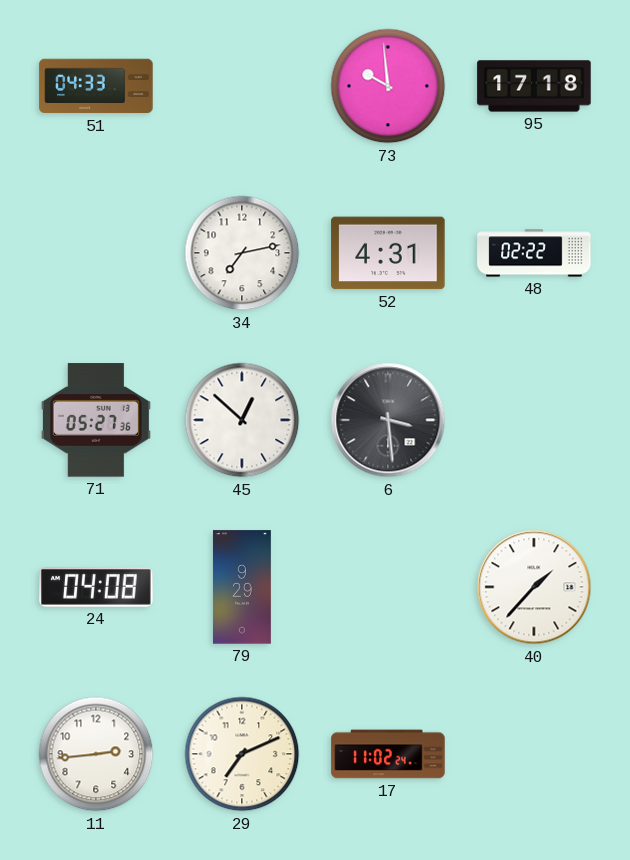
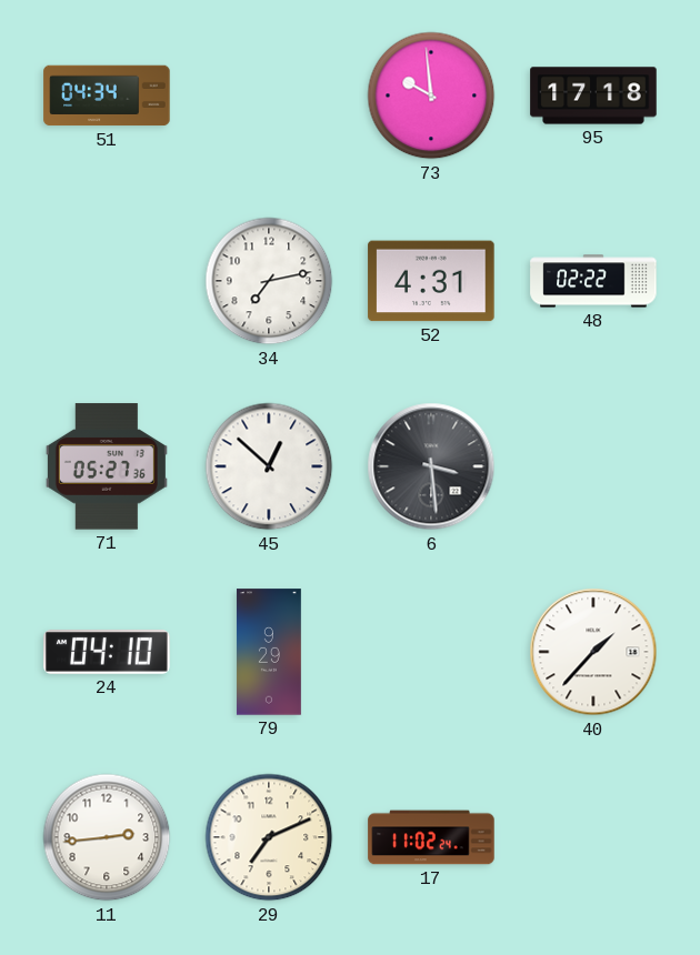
51: 04:33 -> 04:34
24: 04:08 -> 04:10
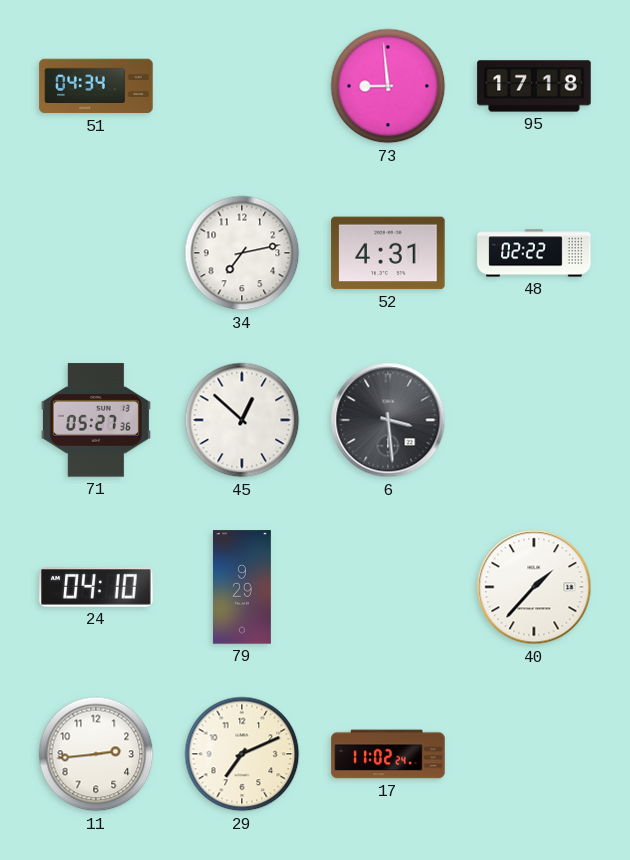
73: 9:59 -> 8:59
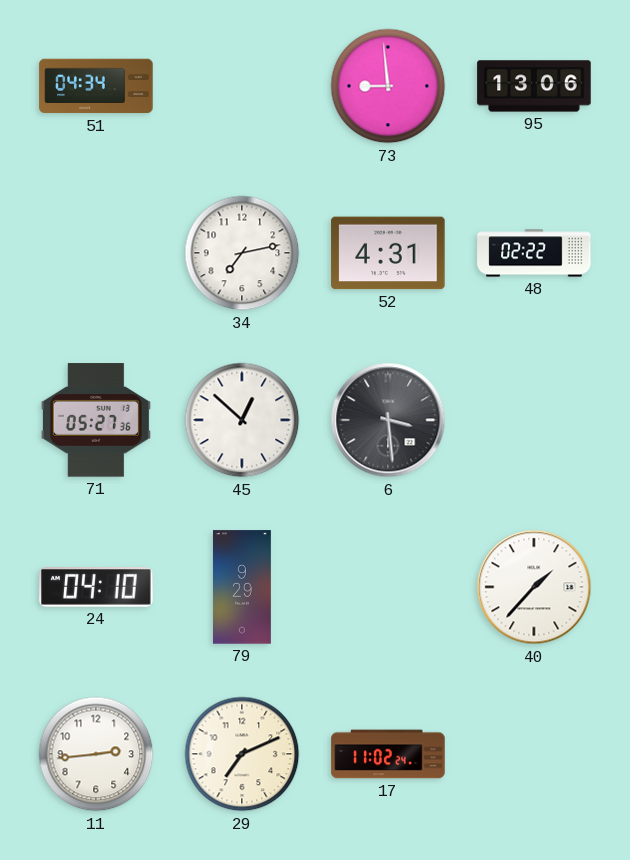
95: 17:18 -> 13:06
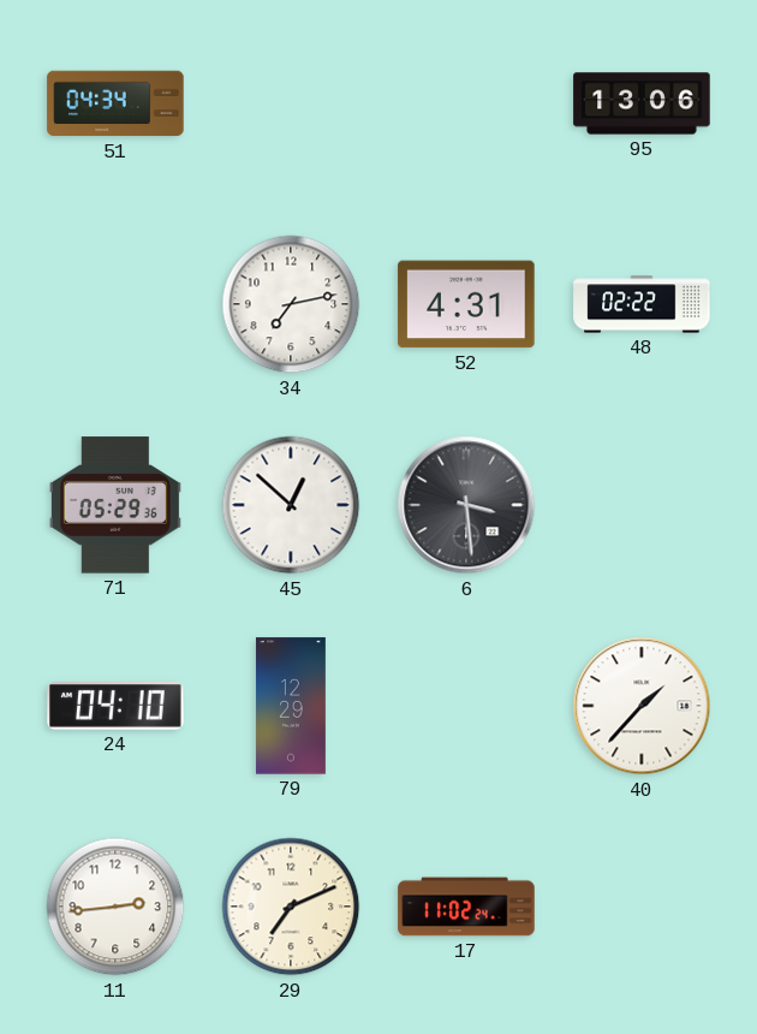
73: 8:59 -> none
71: 05:27 -> 05:29
79: 9:29 -> 12:29
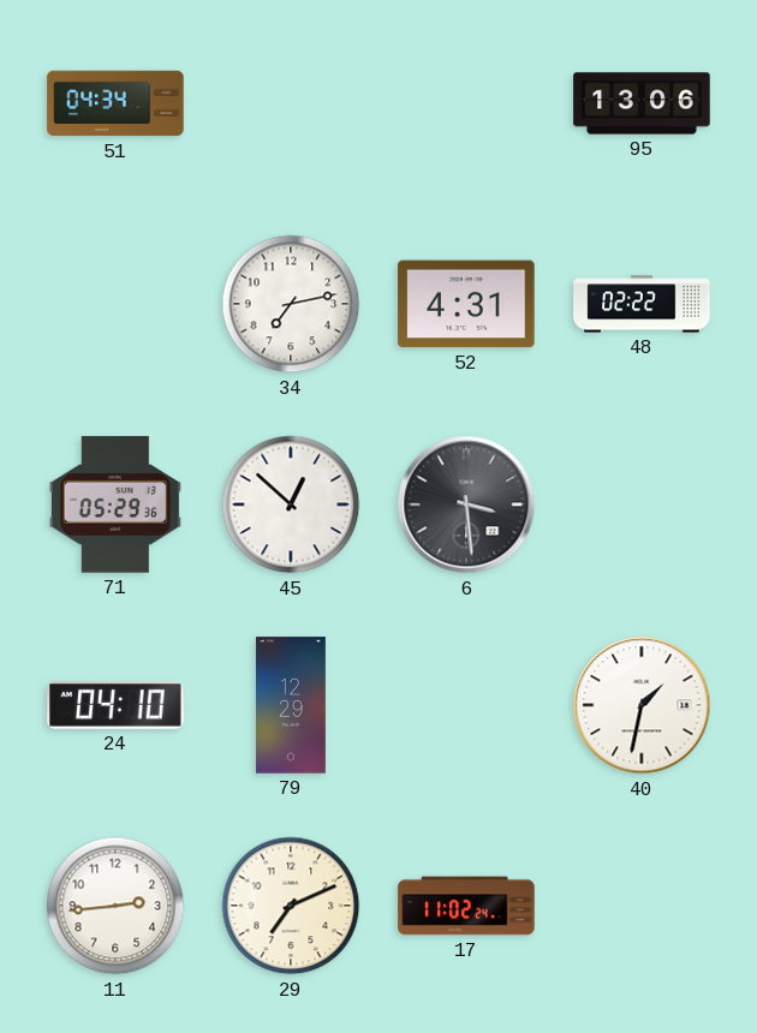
40: 1:37 -> 1:32
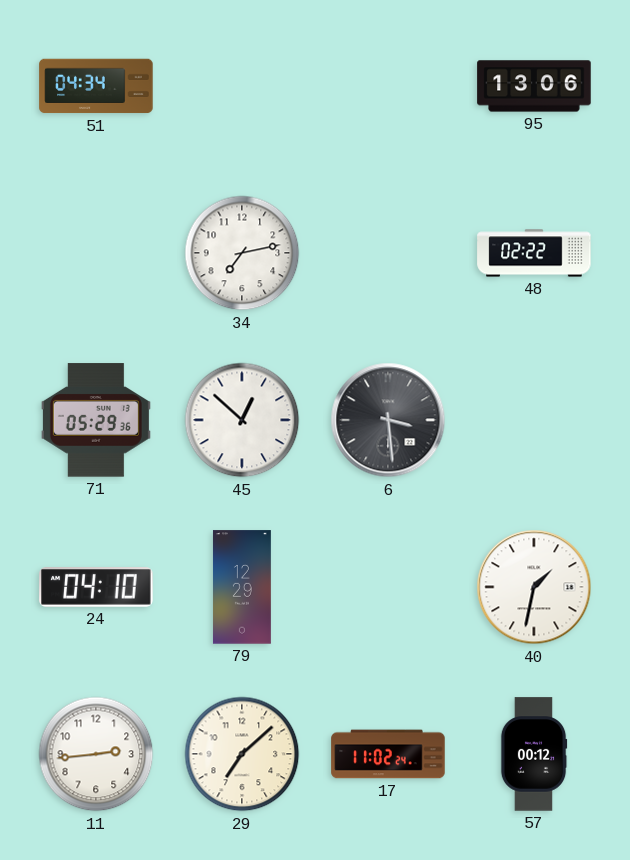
52: 4:31 -> none
29: 7:11 -> 7:08
57: none -> 00:12
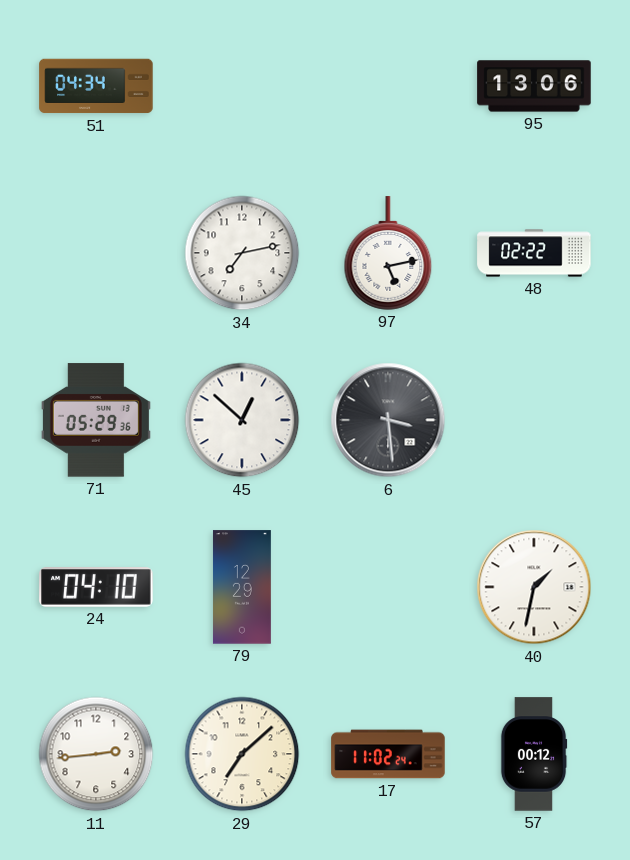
97: none -> 5:13
